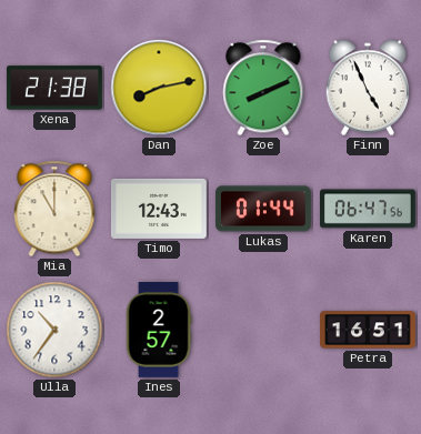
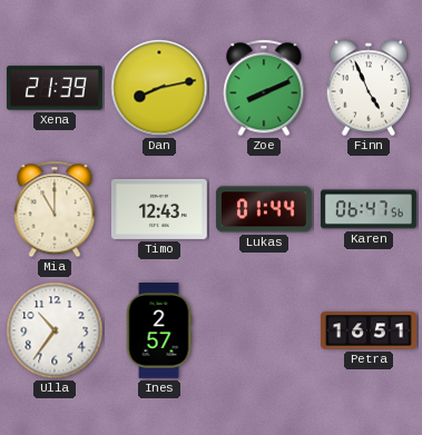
Xena: 21:38 -> 21:39
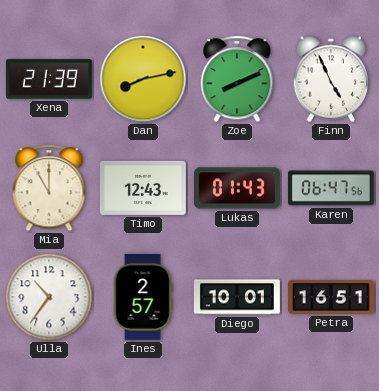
Lukas: 01:44 -> 01:43
Diego: none -> 10:01
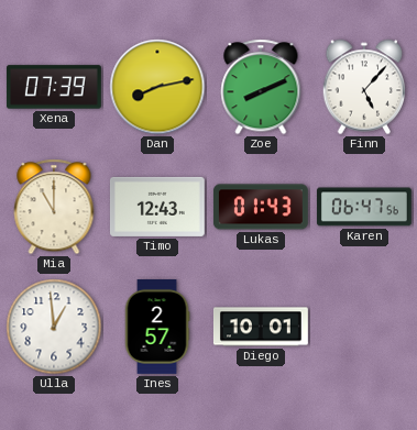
Xena: 21:39 -> 07:39
Finn: 4:56 -> 5:07
Ulla: 10:36 -> 12:59
Petra: 16:51 -> none
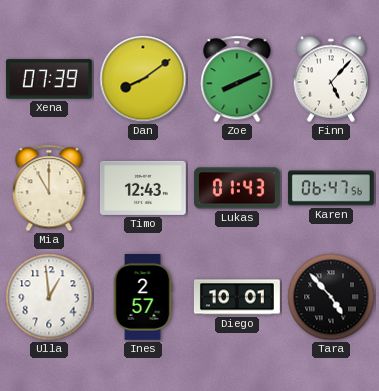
Dan: 8:13 -> 8:09
Tara: none -> 4:53
